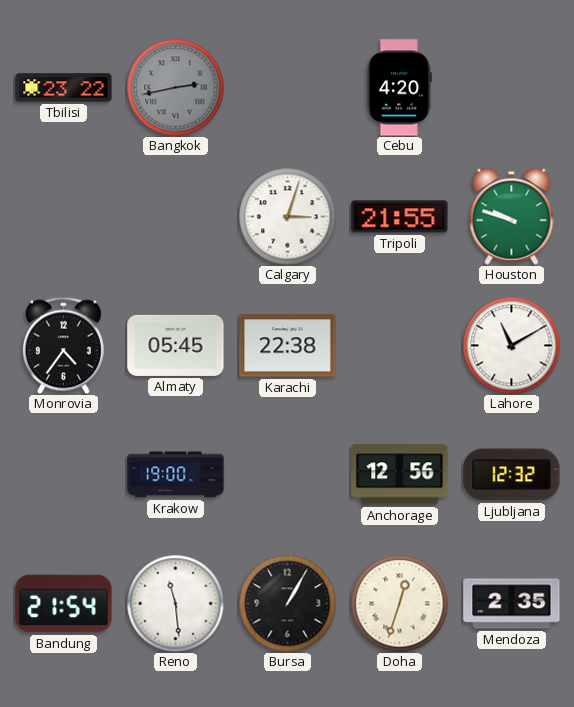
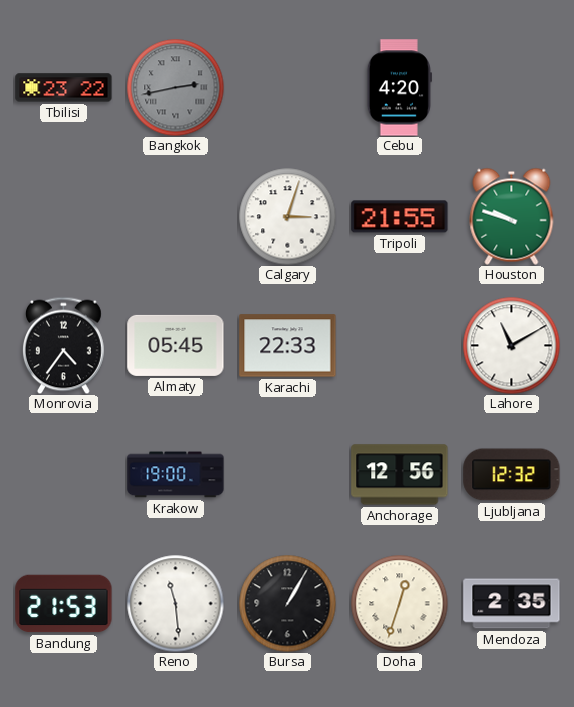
Karachi: 22:38 -> 22:33
Bandung: 21:54 -> 21:53
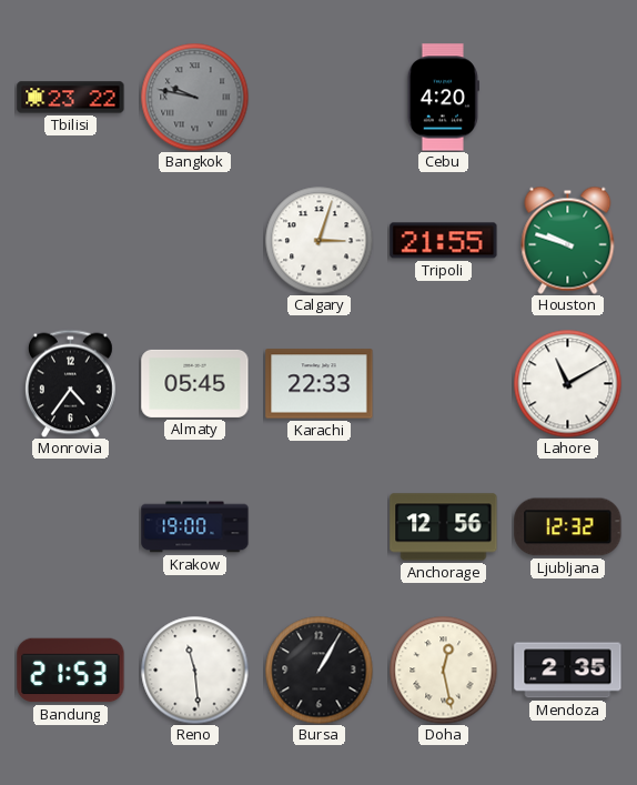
Bangkok: 2:43 -> 9:47
Doha: 12:33 -> 12:28
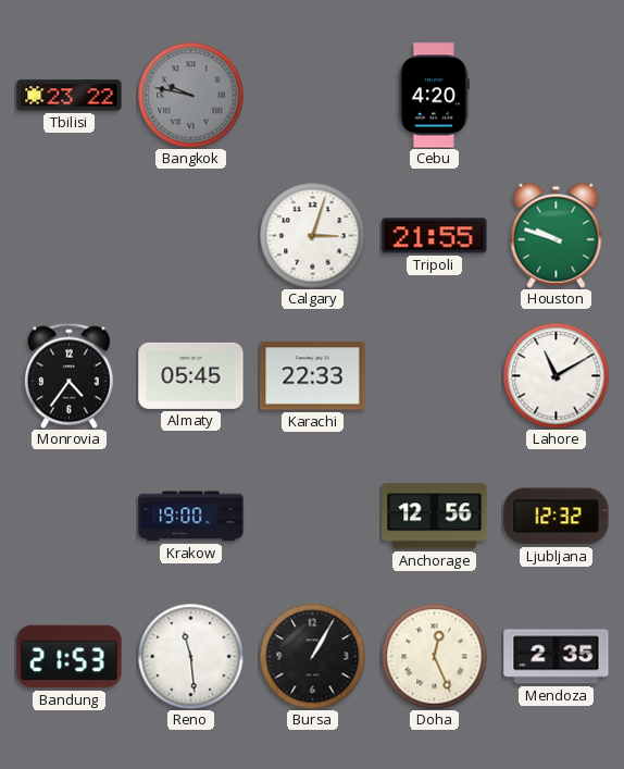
Doha: 12:28 -> 12:26
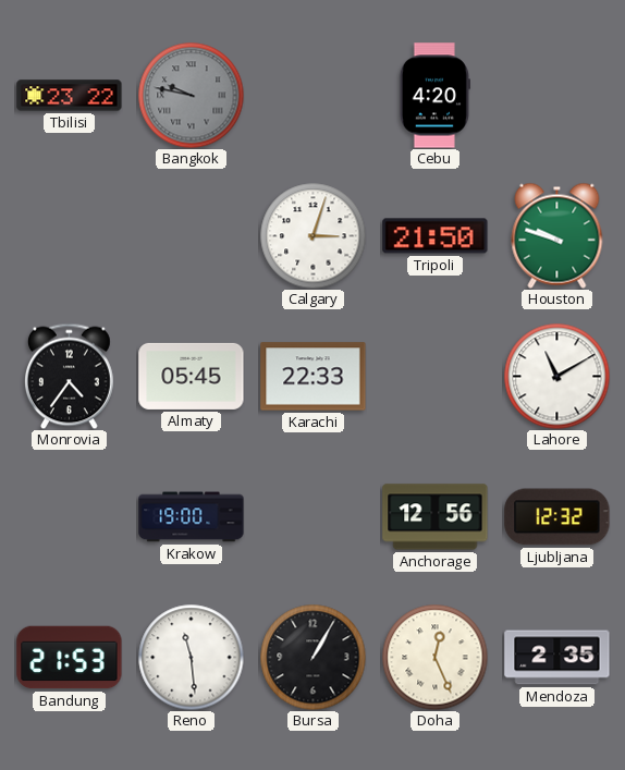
Tripoli: 21:55 -> 21:50
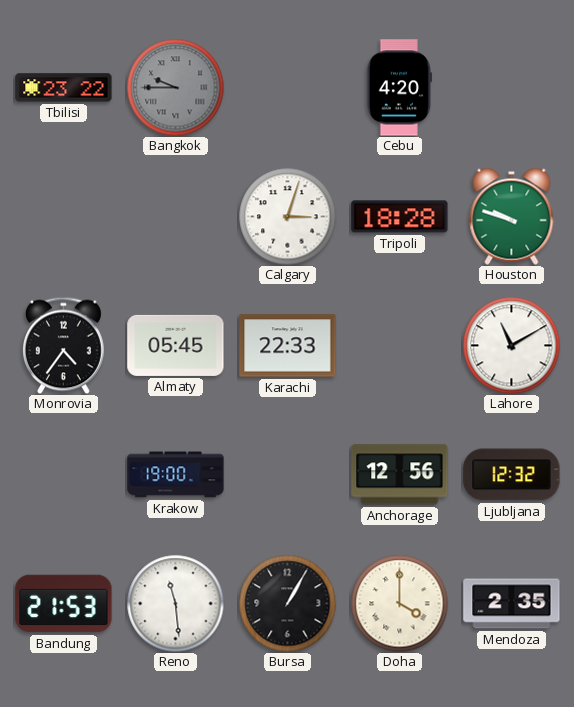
Bangkok: 9:47 -> 9:45
Tripoli: 21:50 -> 18:28
Doha: 12:26 -> 4:00
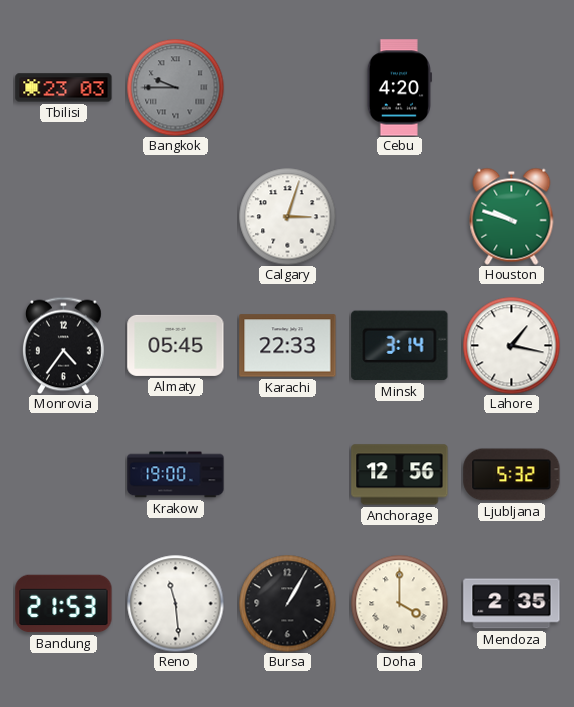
Tbilisi: 23:22 -> 23:03
Tripoli: 18:28 -> none
Minsk: none -> 3:14
Lahore: 11:10 -> 1:17
Ljubljana: 12:32 -> 5:32
